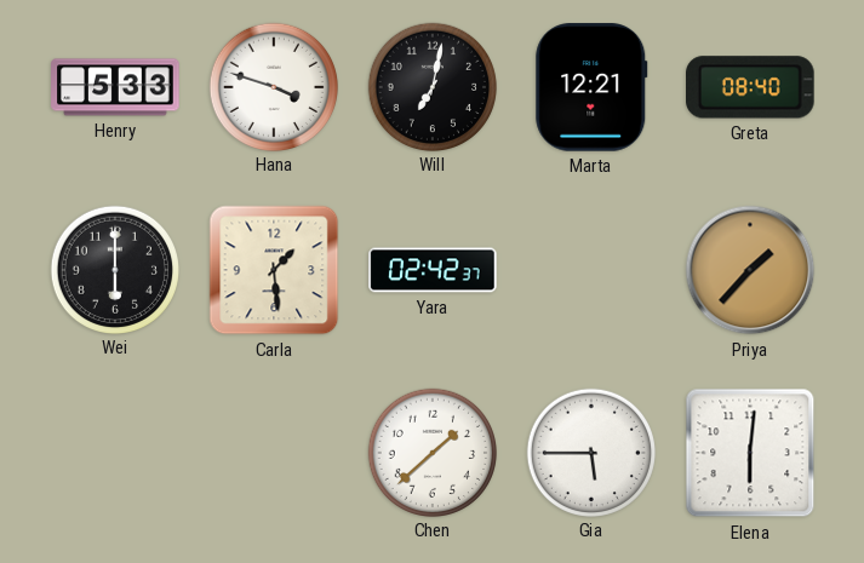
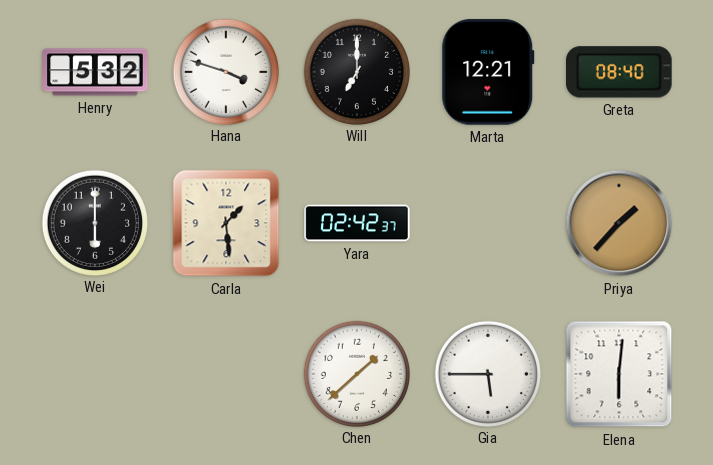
Henry: 5:33 -> 5:32
Will: 7:02 -> 7:00
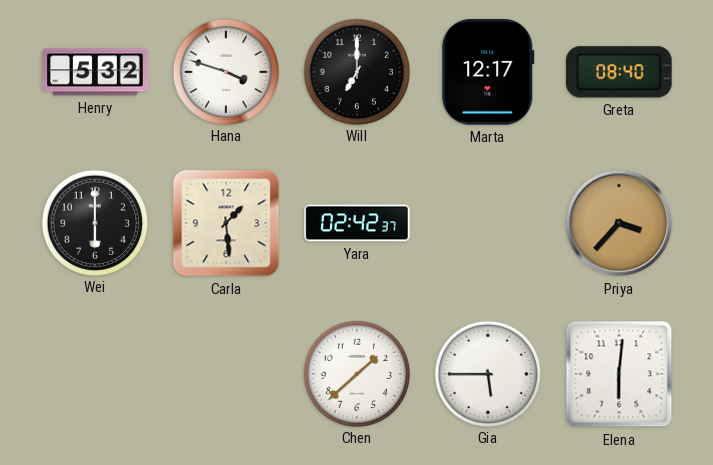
Marta: 12:21 -> 12:17
Priya: 1:37 -> 3:37
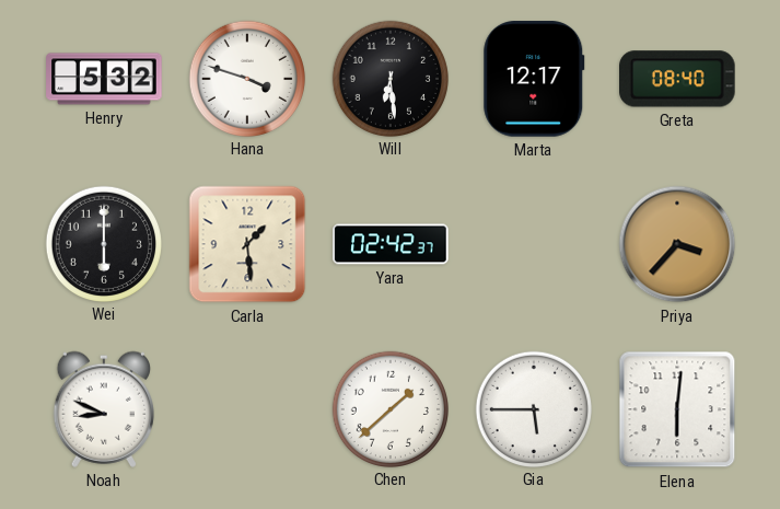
Will: 7:00 -> 6:29
Noah: none -> 8:49
